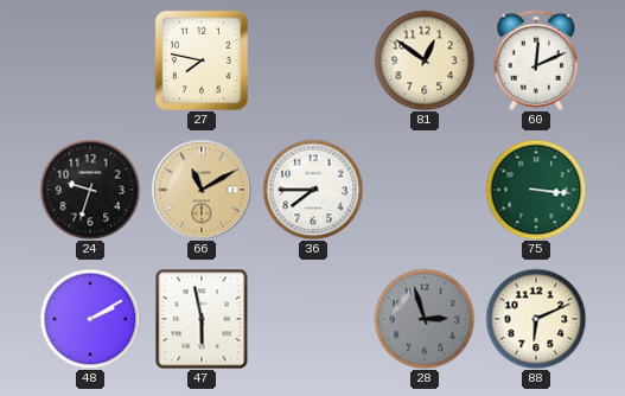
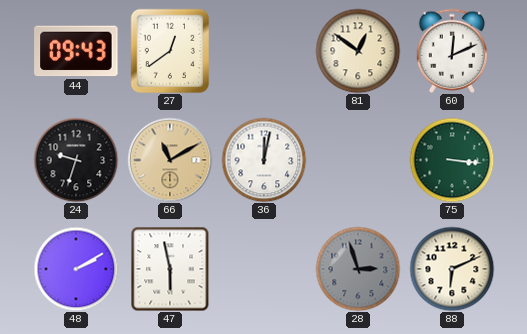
44: none -> 09:43
27: 7:47 -> 12:39
36: 7:45 -> 12:02
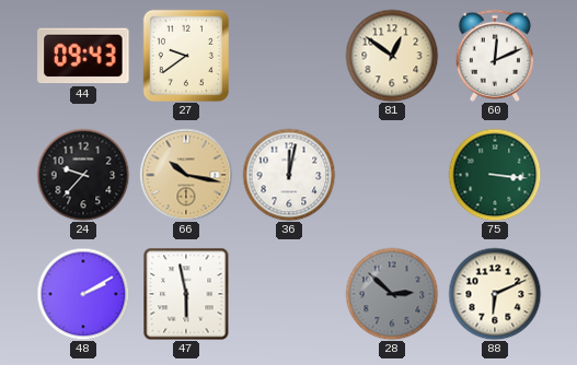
27: 12:39 -> 9:39
24: 9:33 -> 9:37
66: 11:10 -> 10:17
28: 2:57 -> 2:52
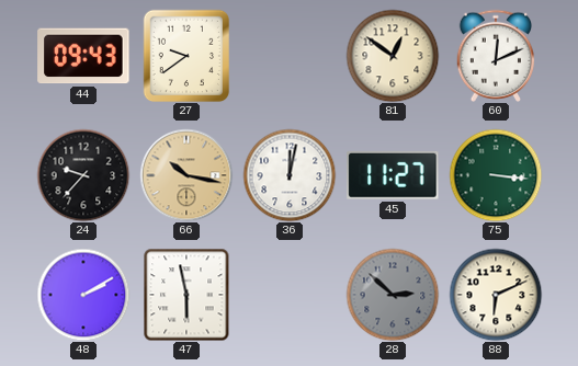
45: none -> 11:27
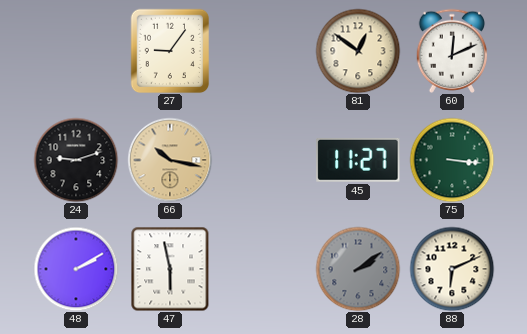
44: 09:43 -> none
27: 9:39 -> 9:06
24: 9:37 -> 9:12
36: 12:02 -> none
28: 2:52 -> 2:09
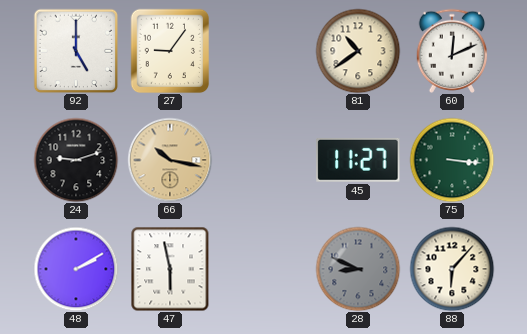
92: none -> 5:00
81: 12:51 -> 10:39
28: 2:09 -> 8:49
88: 6:11 -> 6:07
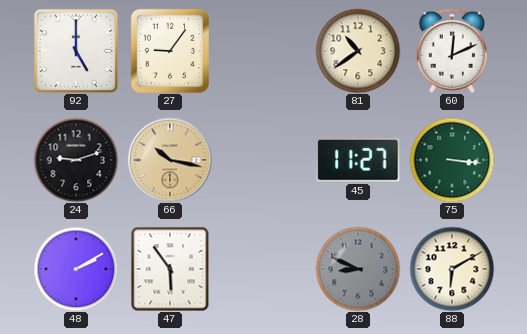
47: 5:58 -> 5:54
88: 6:07 -> 6:10
